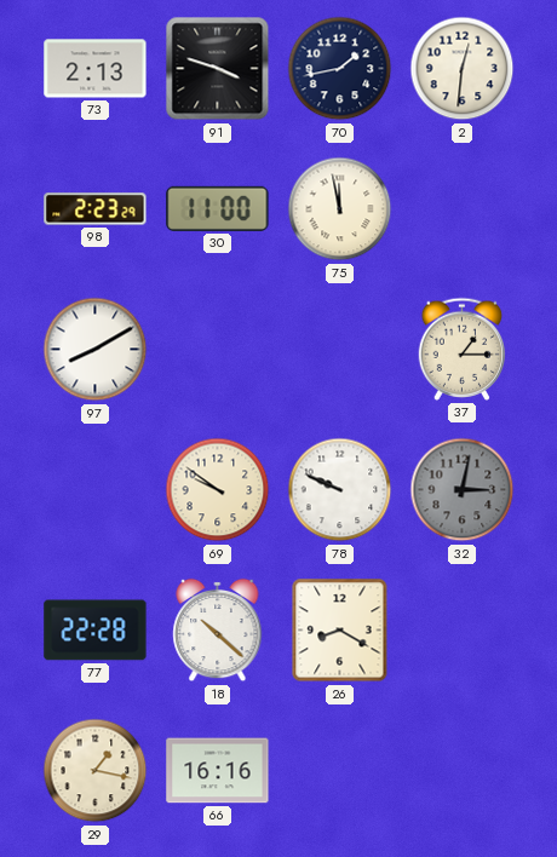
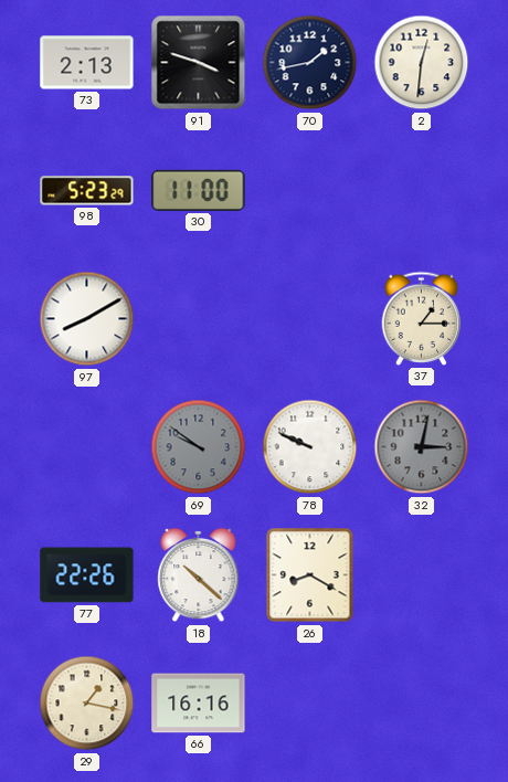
98: 2:23 -> 5:23
75: 11:58 -> none
69 dial: cream -> grey
77: 22:28 -> 22:26
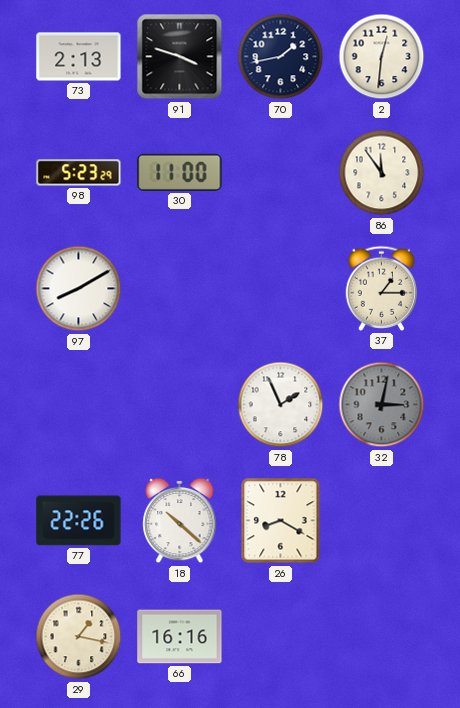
86: none -> 11:54
69: 9:51 -> none
78: 9:49 -> 1:56
